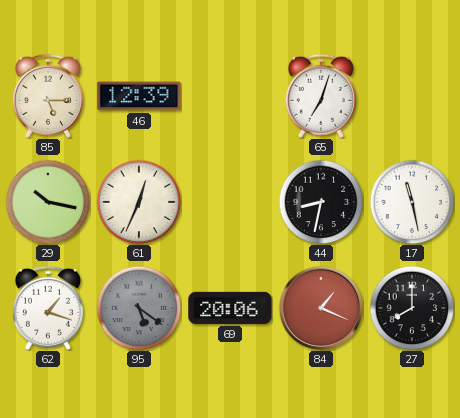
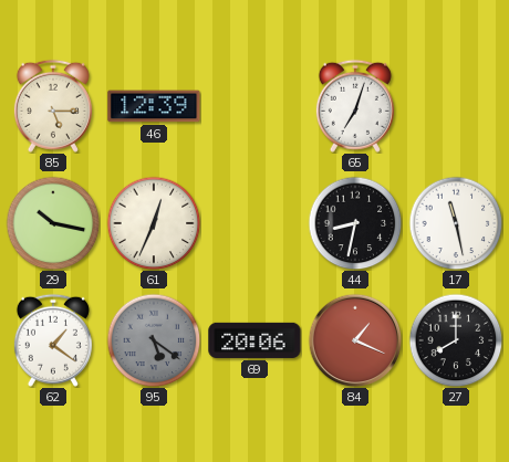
62: 1:18 -> 1:21
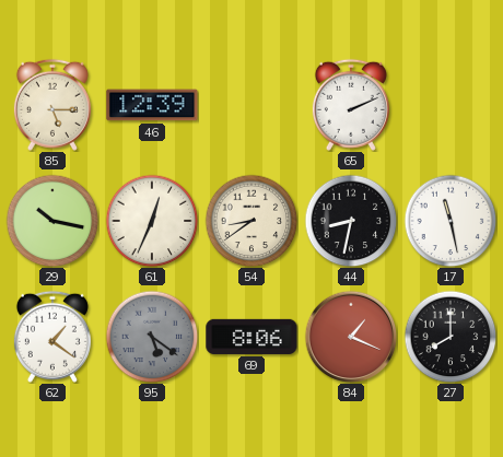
65: 7:03 -> 2:11
54: none -> 8:39
69: 20:06 -> 8:06
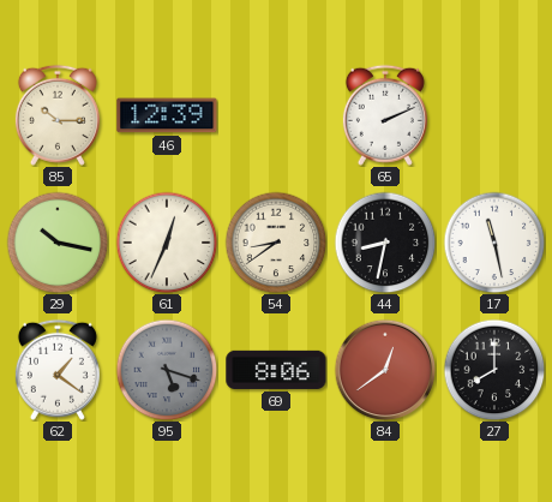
85: 5:15 -> 10:15
95: 5:21 -> 5:18
84: 1:19 -> 12:39
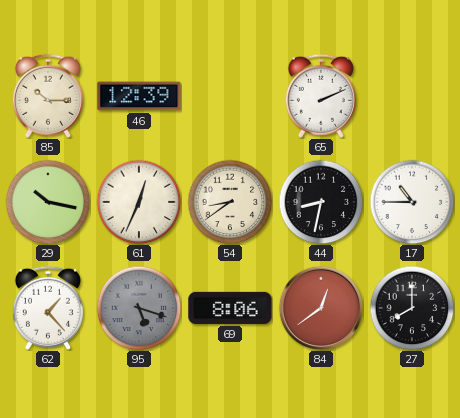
17: 11:28 -> 10:45
62: 1:21 -> 1:23
